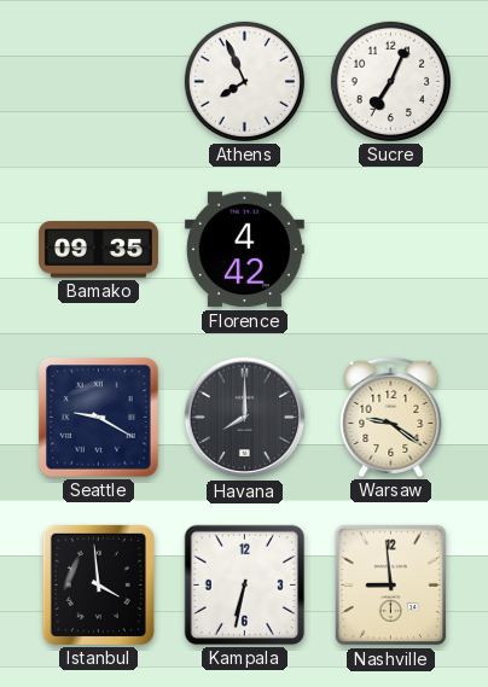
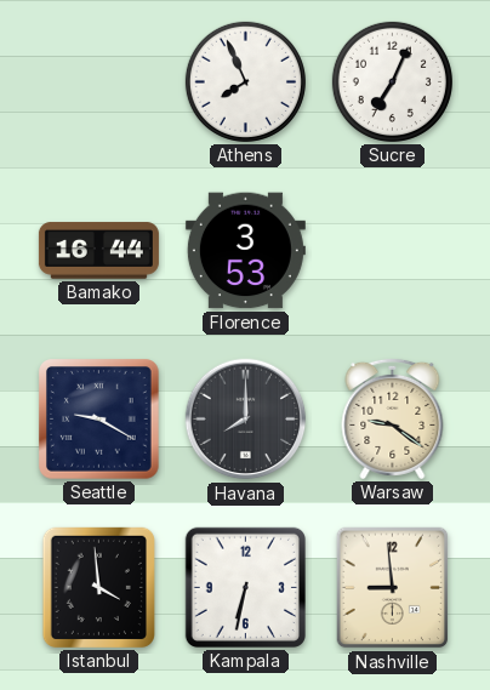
Bamako: 09:35 -> 16:44
Florence: 4:42 -> 3:53
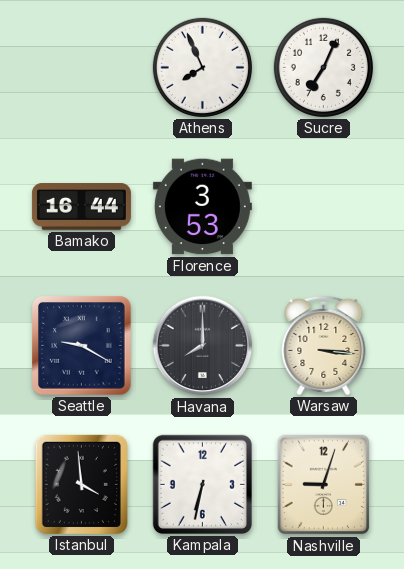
Warsaw: 9:21 -> 3:16
Nashville: 8:59 -> 9:03
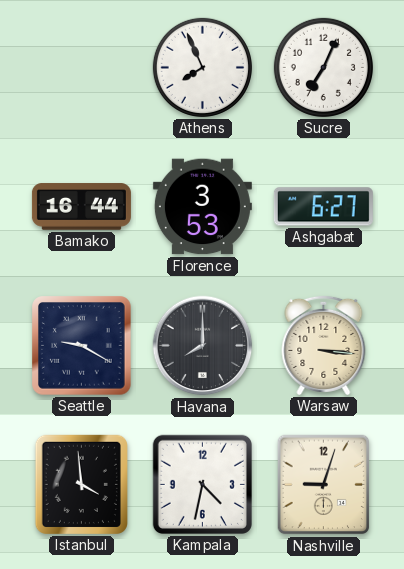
Ashgabat: none -> 6:27
Kampala: 6:32 -> 4:32
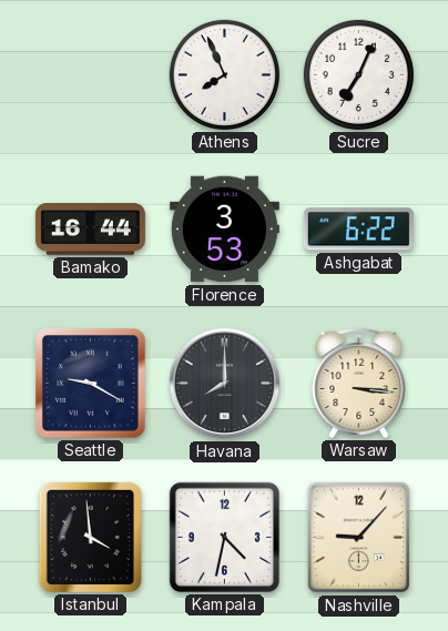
Ashgabat: 6:27 -> 6:22
Nashville: 9:03 -> 9:07
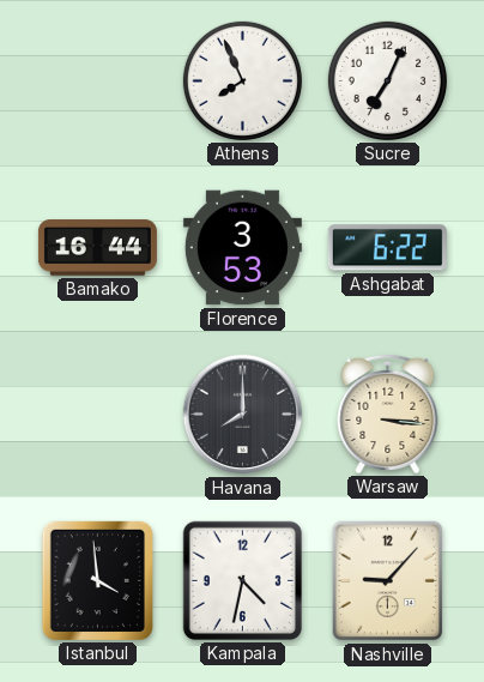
Seattle: 9:20 -> none
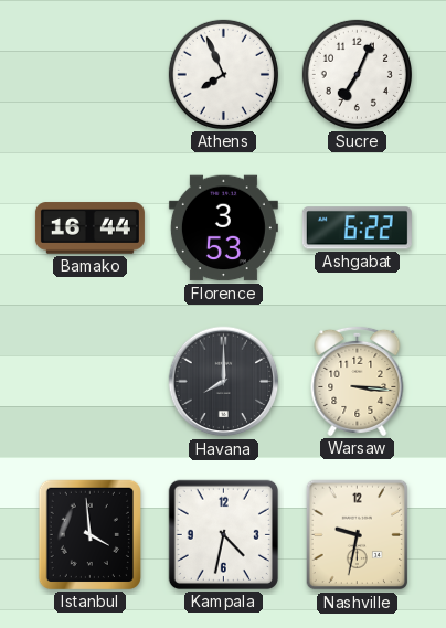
Nashville: 9:07 -> 9:32
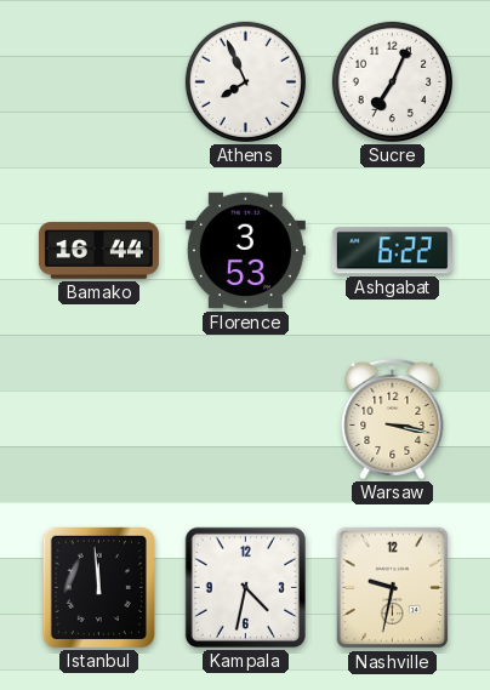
Havana: 8:00 -> none
Warsaw: 3:16 -> 3:17
Istanbul: 3:59 -> 11:59
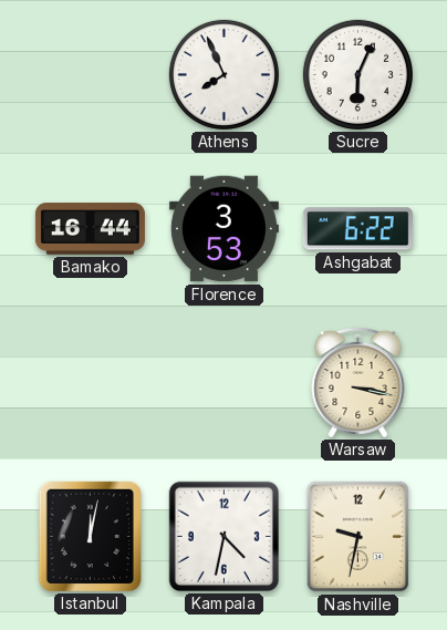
Sucre: 7:04 -> 6:04
Istanbul: 11:59 -> 12:02
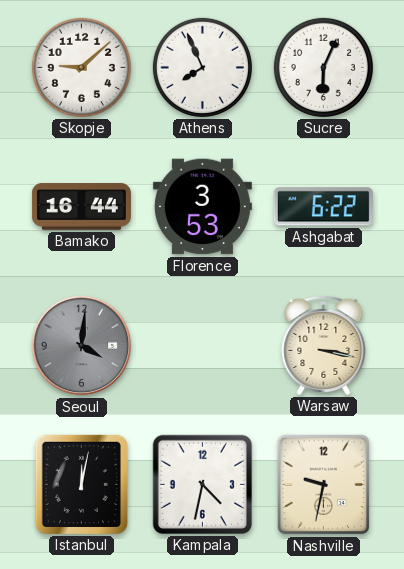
Skopje: none -> 9:08
Seoul: none -> 4:01
